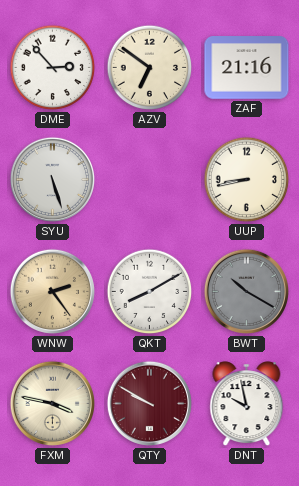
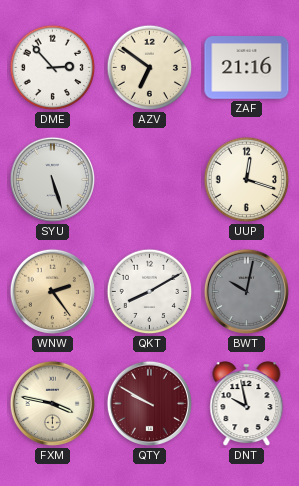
UUP: 8:43 -> 12:18
BWT: 10:20 -> 10:02
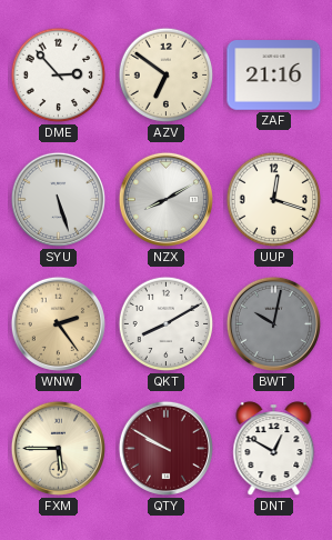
NZX: none -> 8:10
FXM: 3:47 -> 5:45
DNT: 9:58 -> 12:50
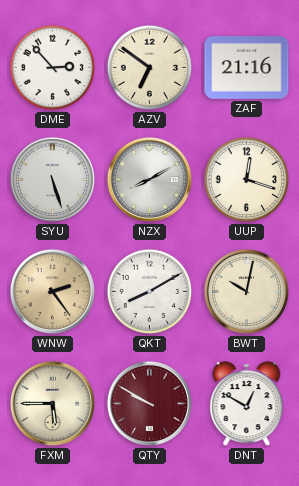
BWT dial: grey -> cream
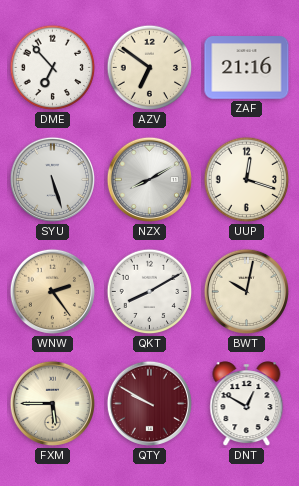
DME: 2:53 -> 6:53
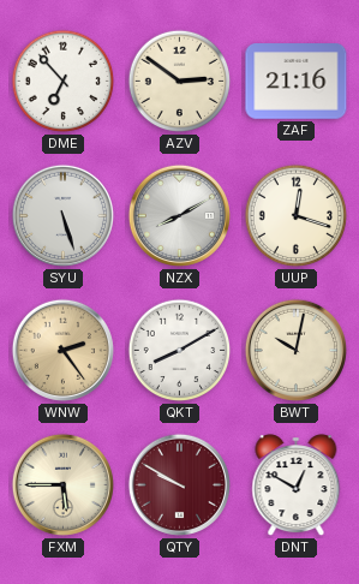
AZV: 6:51 -> 2:51
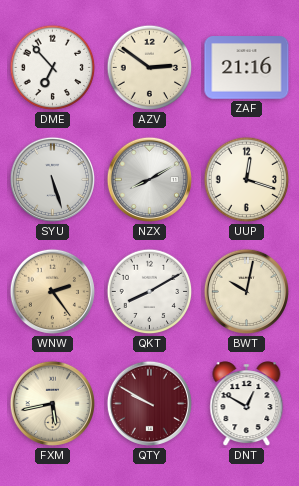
FXM: 5:45 -> 5:43
